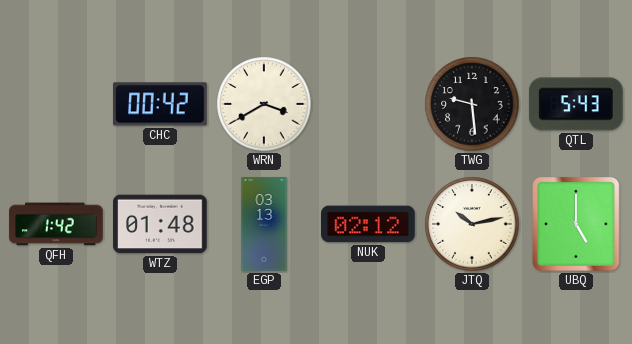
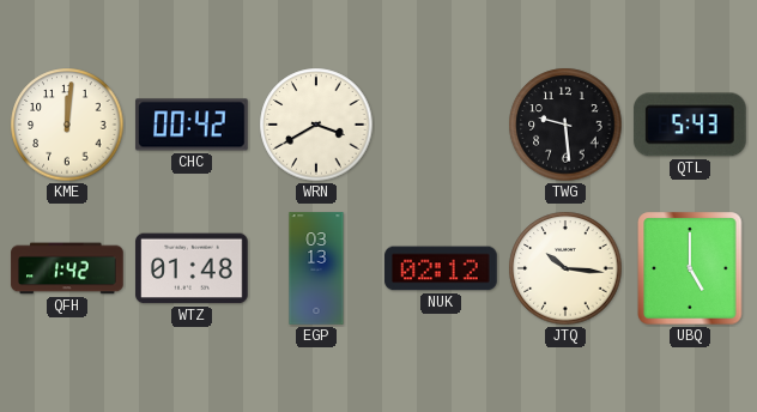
KME: none -> 12:01
JTQ: 10:13 -> 10:16
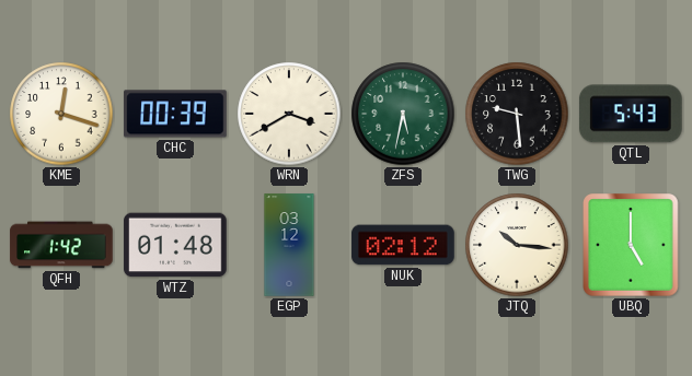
KME: 12:01 -> 12:18
CHC: 00:42 -> 00:39
ZFS: none -> 5:32
EGP: 03:13 -> 03:12
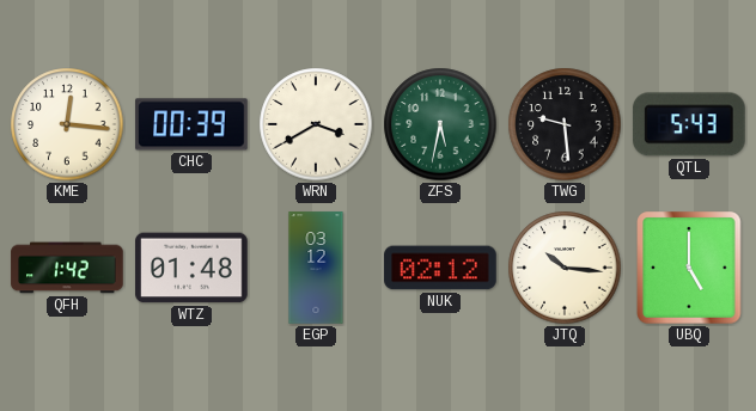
KME: 12:18 -> 12:16
